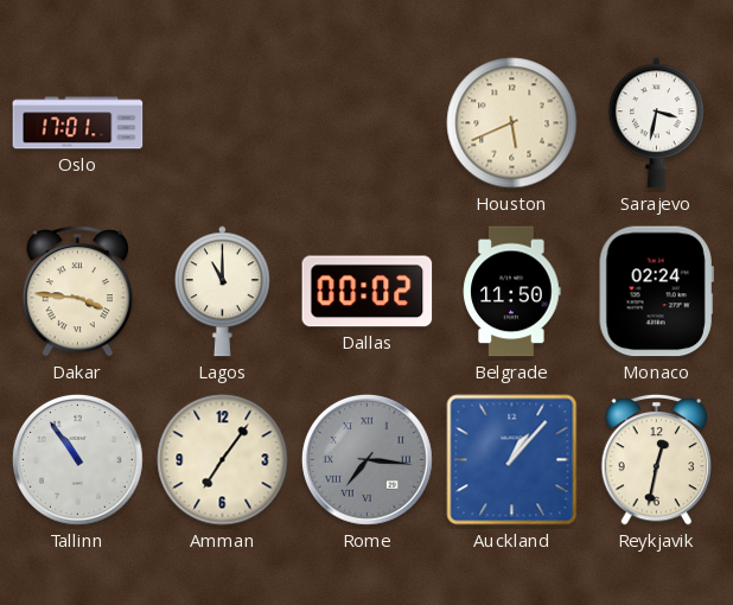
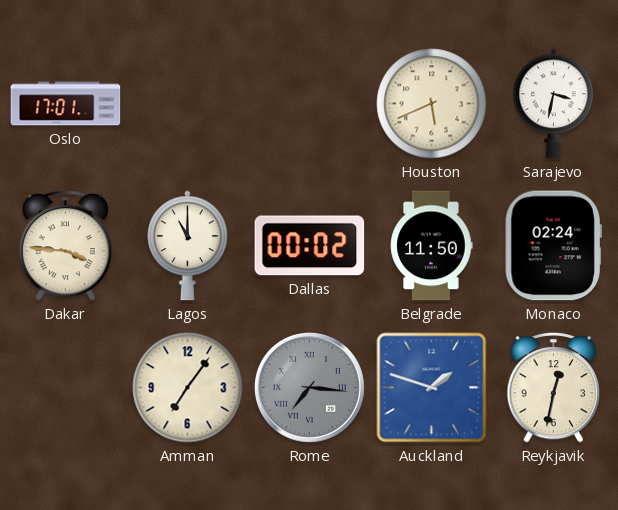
Tallinn: 10:54 -> none
Auckland: 1:07 -> 1:48
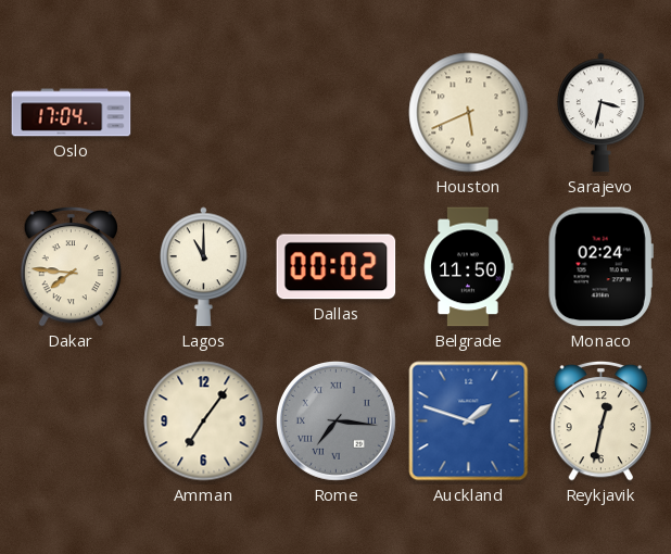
Oslo: 17:01 -> 17:04
Dakar: 3:46 -> 7:46
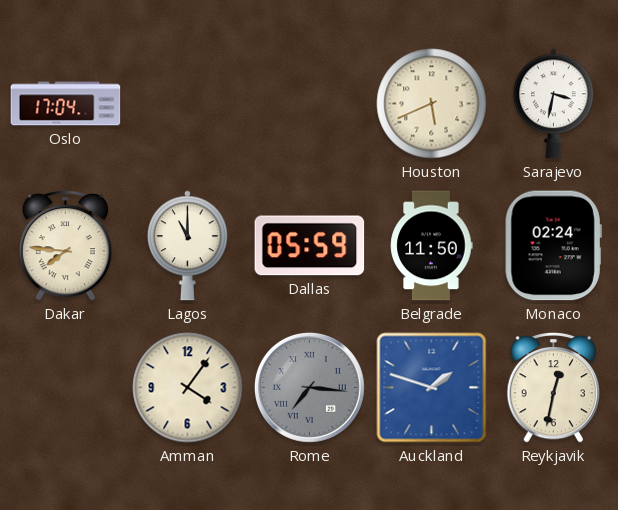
Dallas: 00:02 -> 05:59
Amman: 7:06 -> 4:06
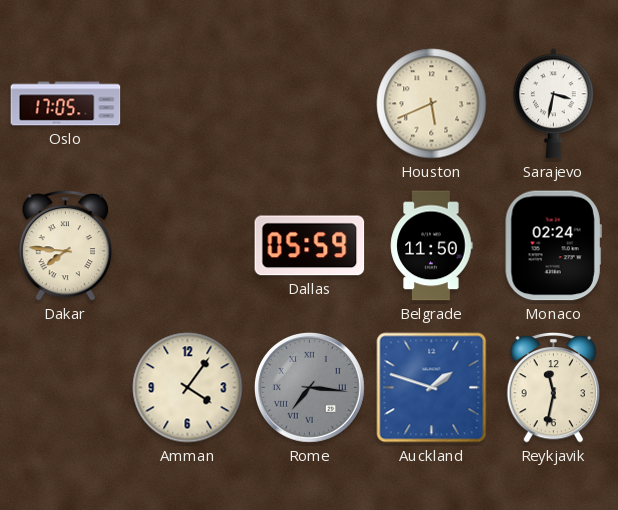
Oslo: 17:04 -> 17:05
Lagos: 11:00 -> none
Reykjavik: 12:32 -> 11:32
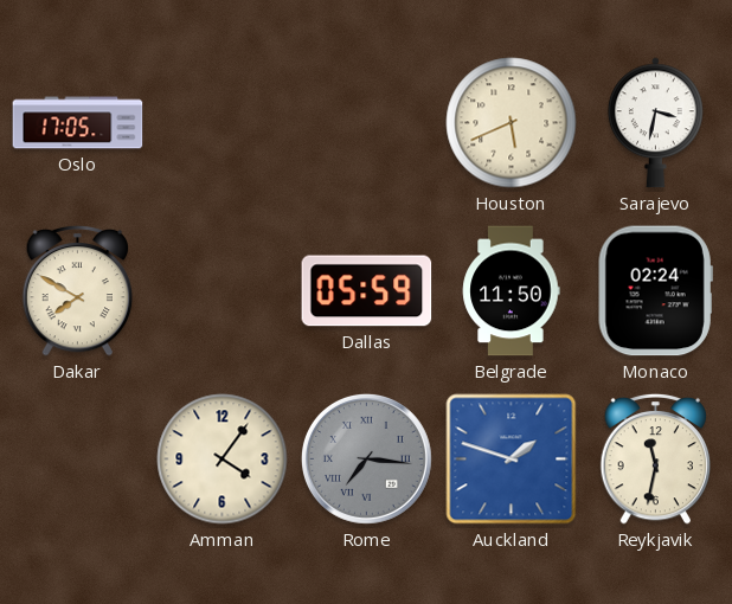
Dakar: 7:46 -> 7:50
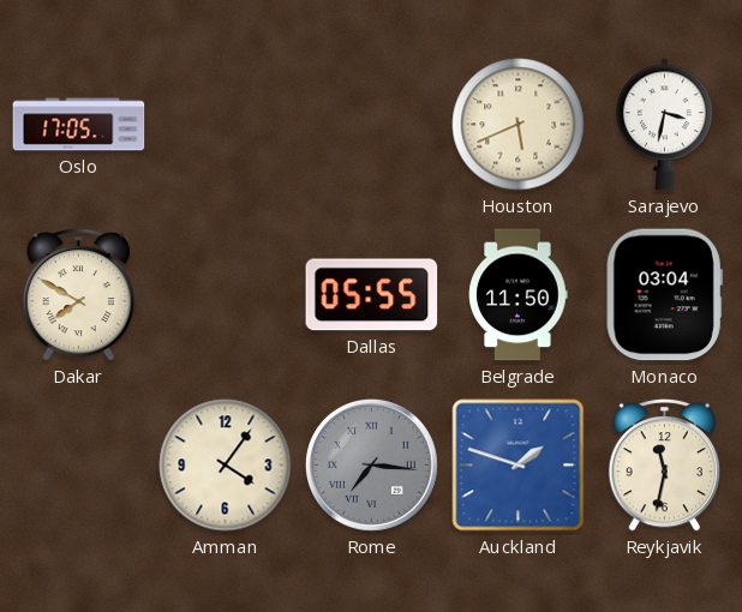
Dallas: 05:59 -> 05:55
Monaco: 02:24 -> 03:04
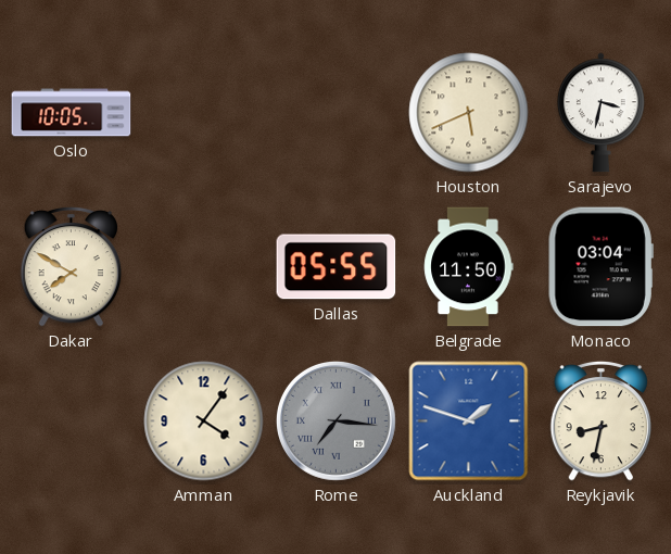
Oslo: 17:05 -> 10:05
Reykjavik: 11:32 -> 8:32
